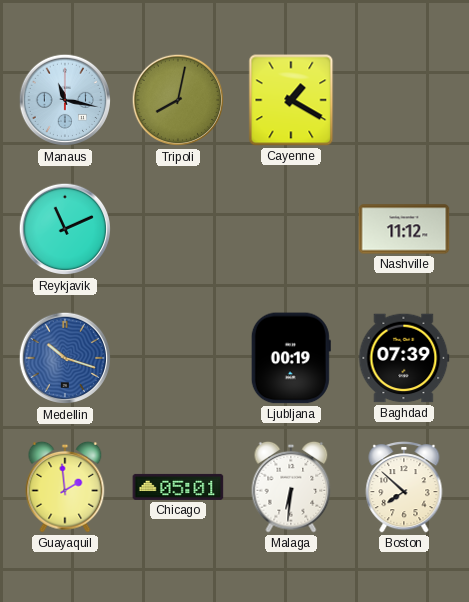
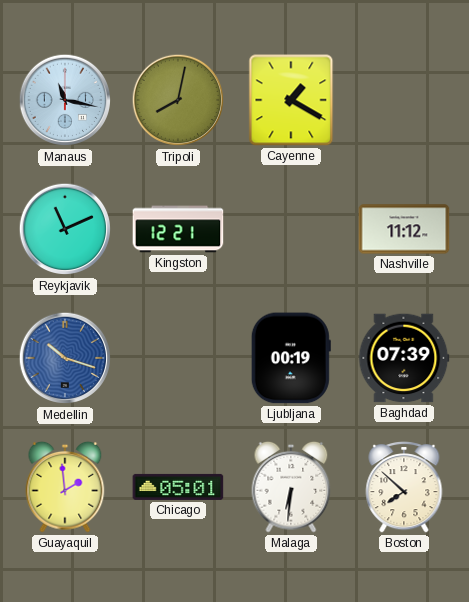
Kingston: none -> 12:21
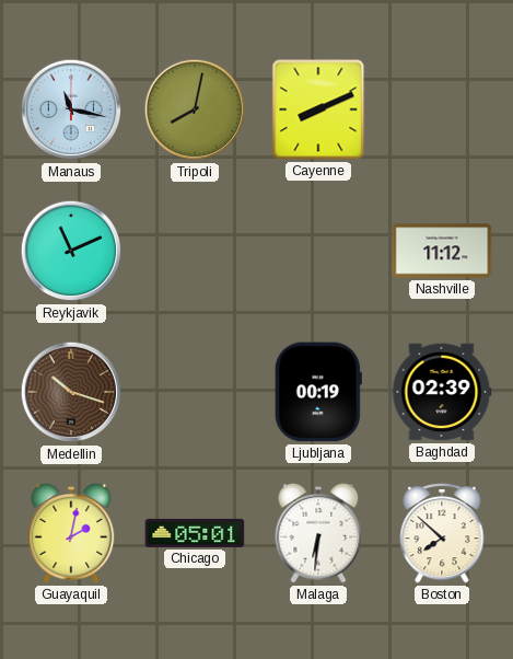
Cayenne: 1:20 -> 8:11
Kingston: 12:21 -> none
Medellin dial: blue -> brown
Baghdad: 07:39 -> 02:39
Guayaquil: 1:59 -> 2:02
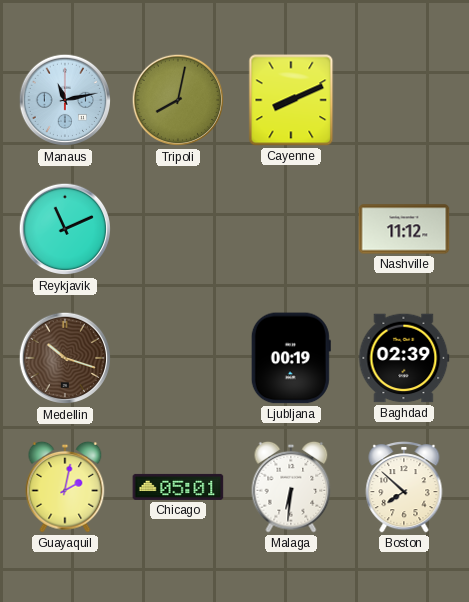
Manaus: 11:17 -> 11:13
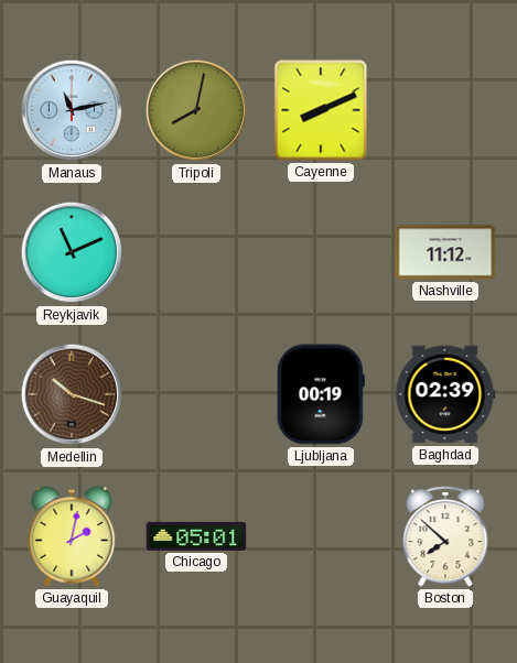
Malaga: 6:31 -> none
